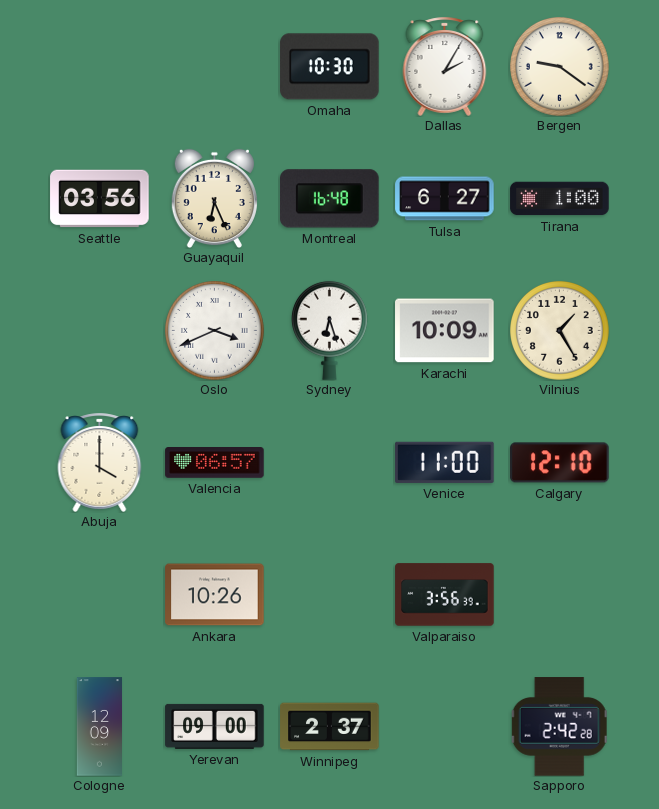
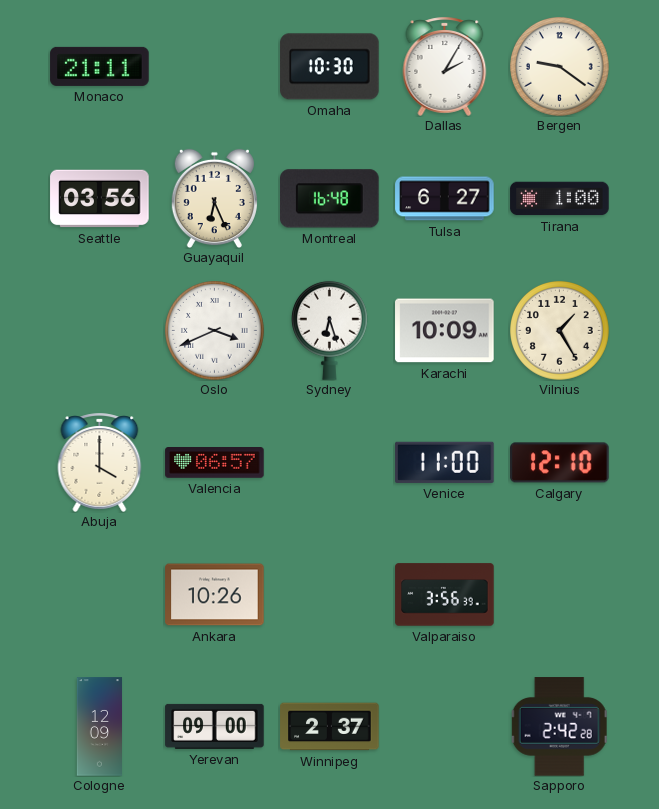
Monaco: none -> 21:11
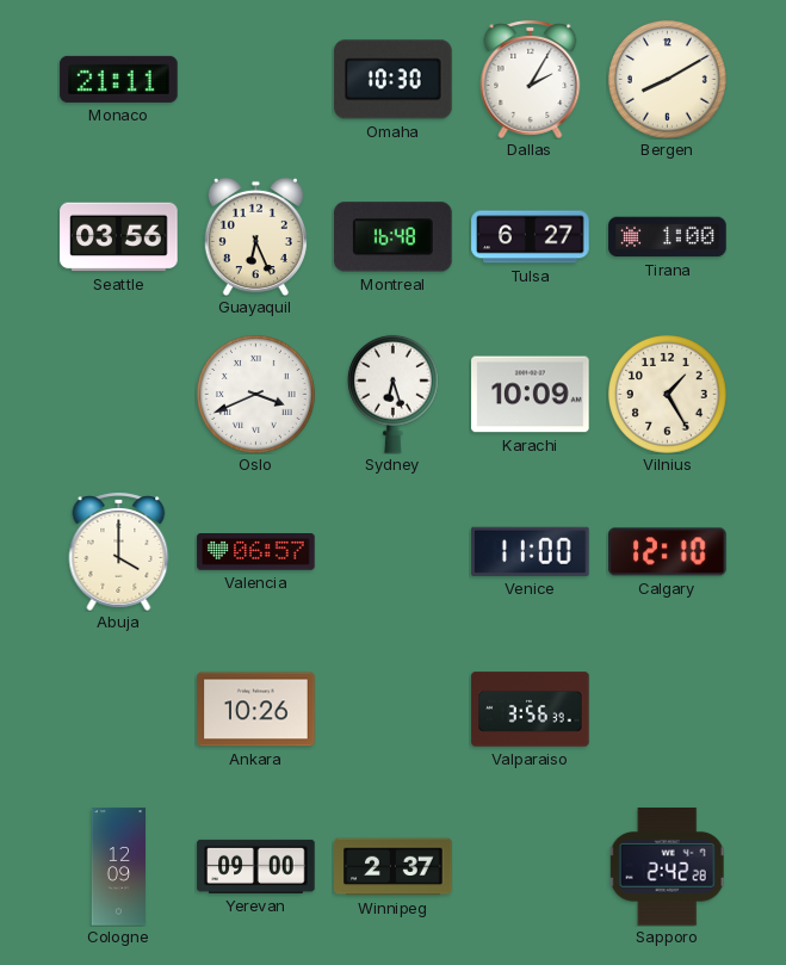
Bergen: 9:21 -> 8:10
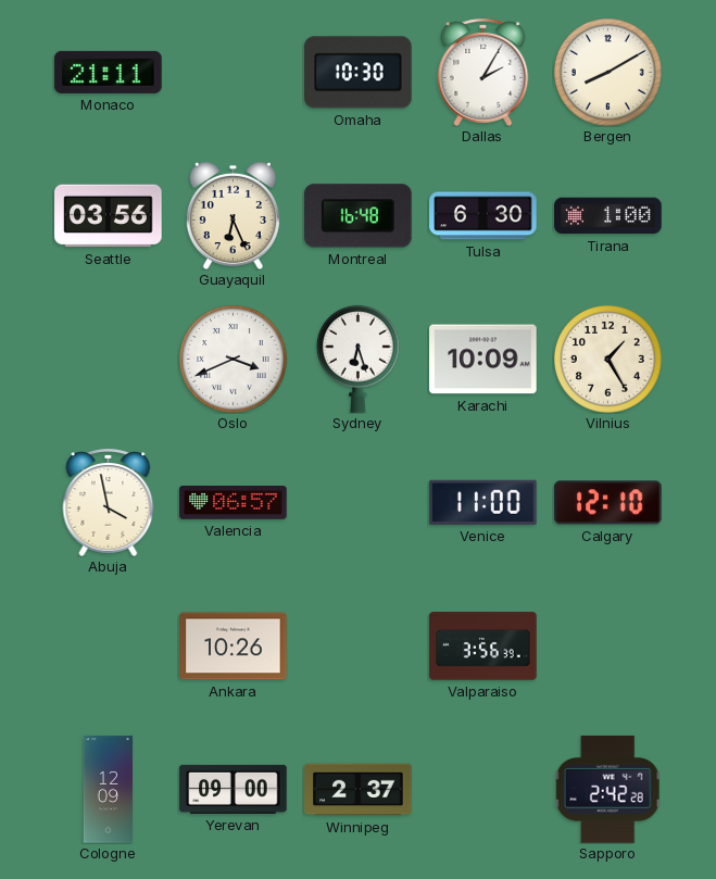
Tulsa: 6:27 -> 6:30
Abuja: 4:00 -> 3:58
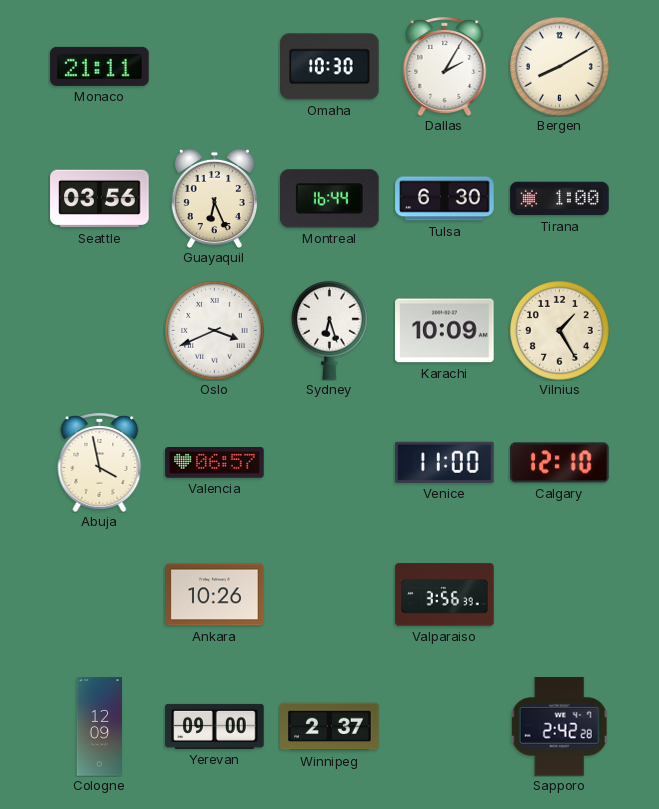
Montreal: 16:48 -> 16:44
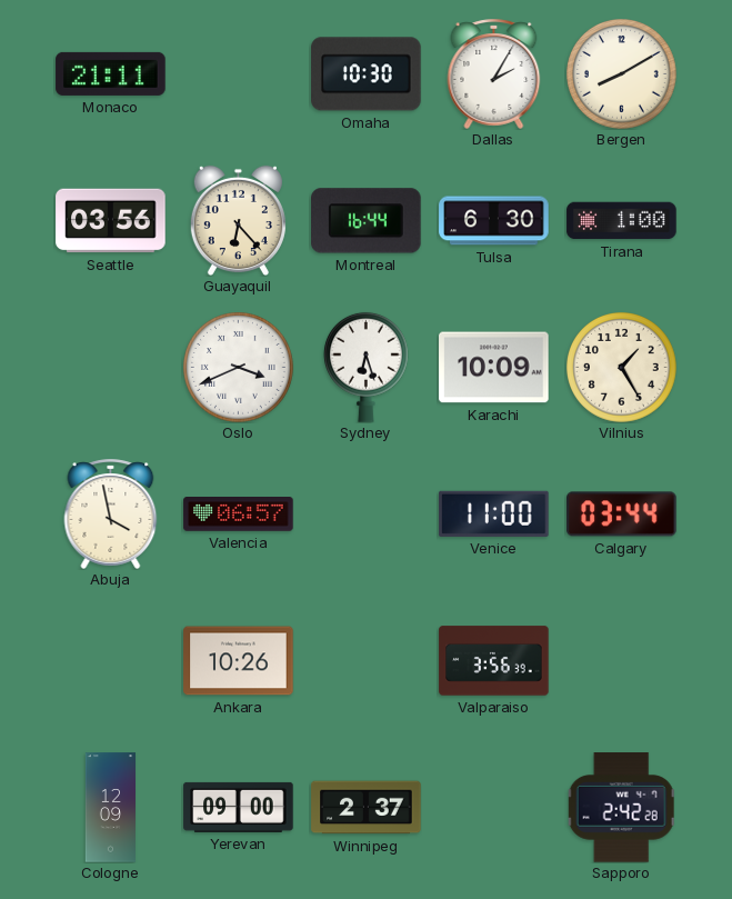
Guayaquil: 6:26 -> 6:23
Calgary: 12:10 -> 03:44
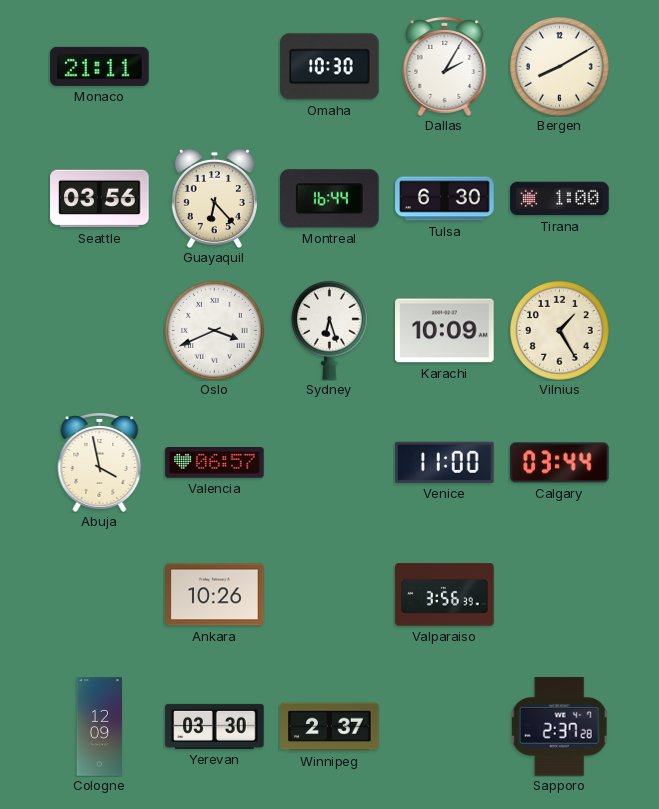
Yerevan: 09:00 -> 03:30
Sapporo: 2:42 -> 2:37
